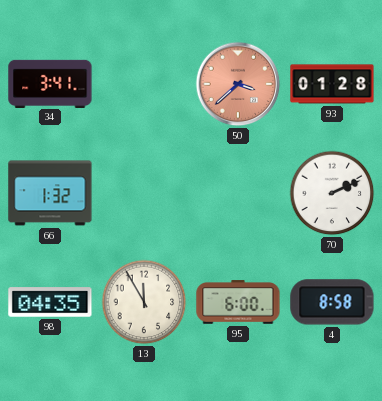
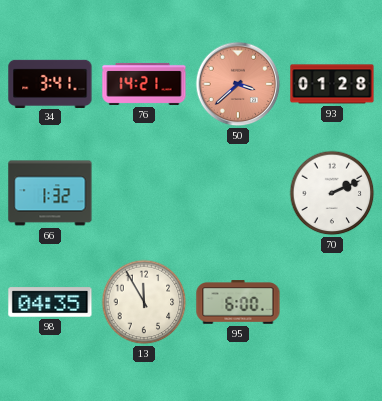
76: none -> 14:21
4: 8:58 -> none
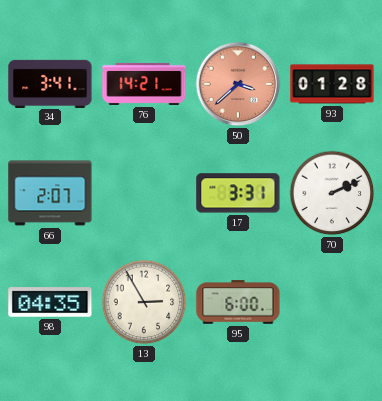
66: 1:32 -> 2:07
17: none -> 3:31
13: 11:55 -> 2:55
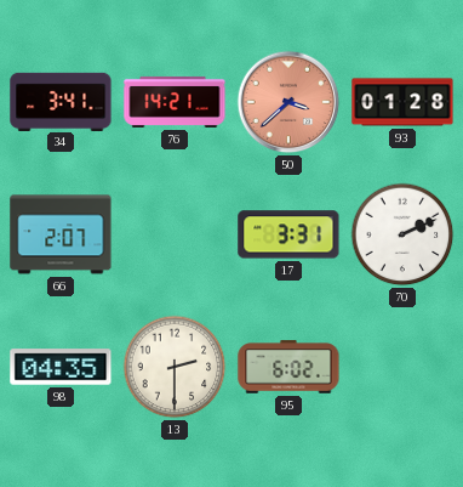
13: 2:55 -> 2:30
95: 6:00 -> 6:02
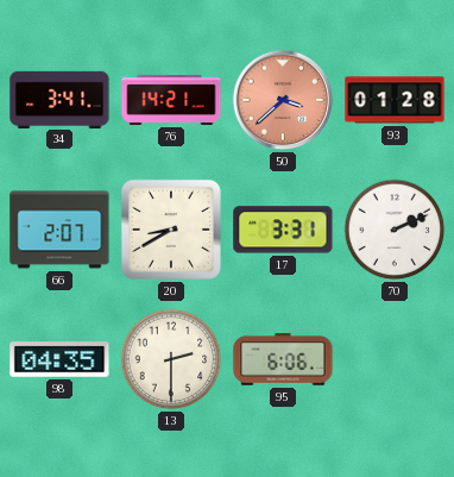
20: none -> 8:40
95: 6:02 -> 6:06
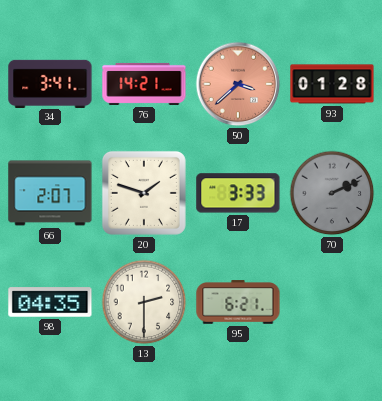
20: 8:40 -> 1:48
17: 3:31 -> 3:33
70 dial: white -> grey
95: 6:06 -> 6:21
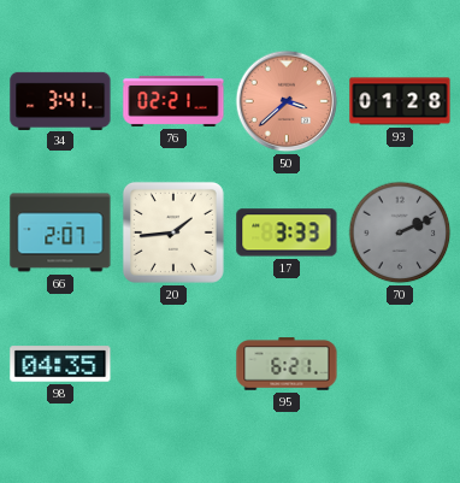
76: 14:21 -> 02:21
20: 1:48 -> 1:44
13: 2:30 -> none
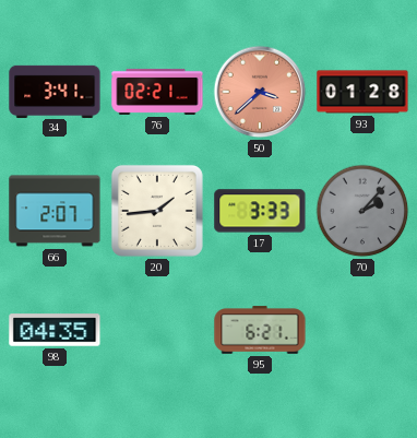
70: 2:11 -> 2:07
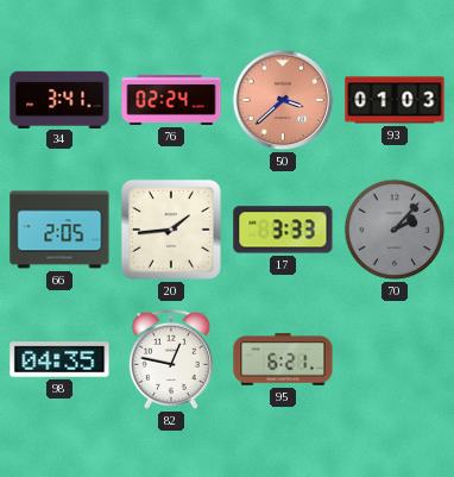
76: 02:21 -> 02:24
93: 01:28 -> 01:03
66: 2:07 -> 2:05
82: none -> 12:47
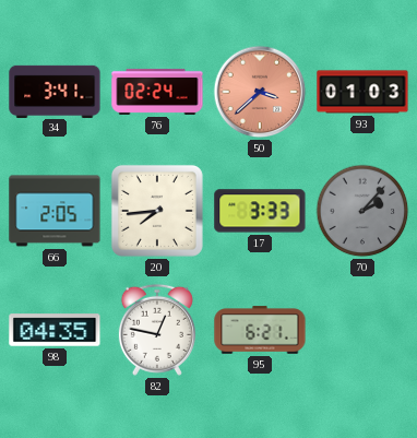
20: 1:44 -> 7:44
